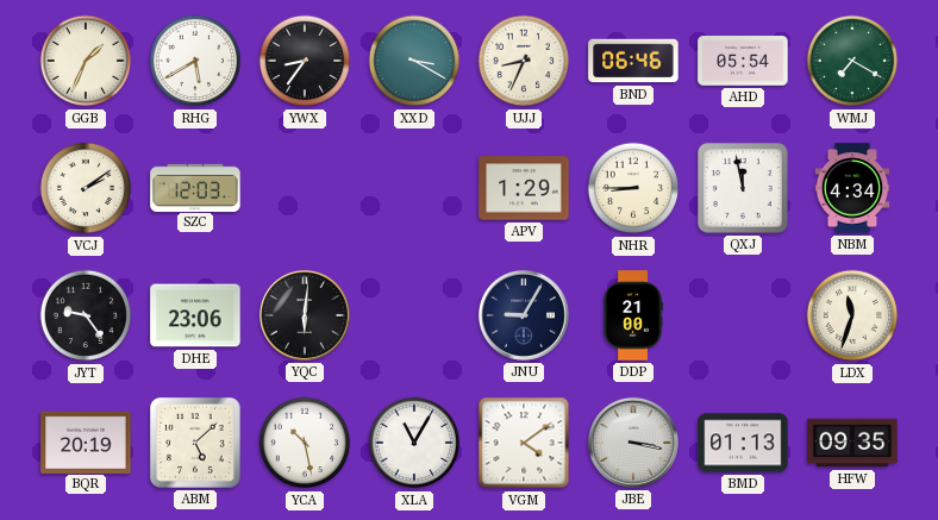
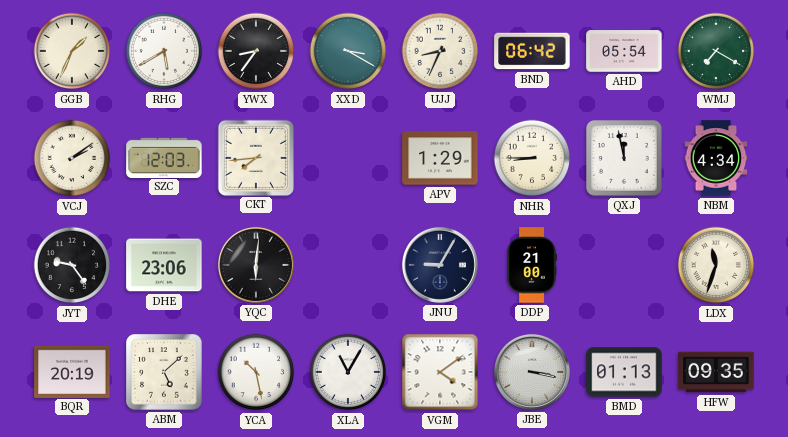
BND: 06:46 -> 06:42
CKT: none -> 7:44
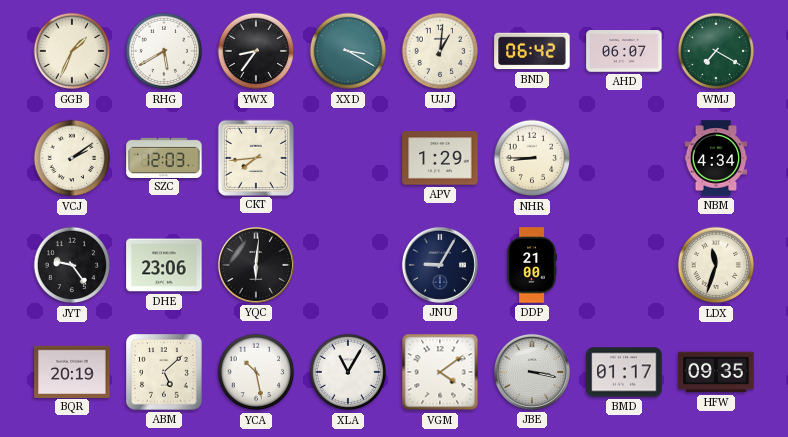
UJJ: 8:34 -> 1:01
AHD: 05:54 -> 06:07
QXJ: 11:58 -> none
BMD: 01:13 -> 01:17
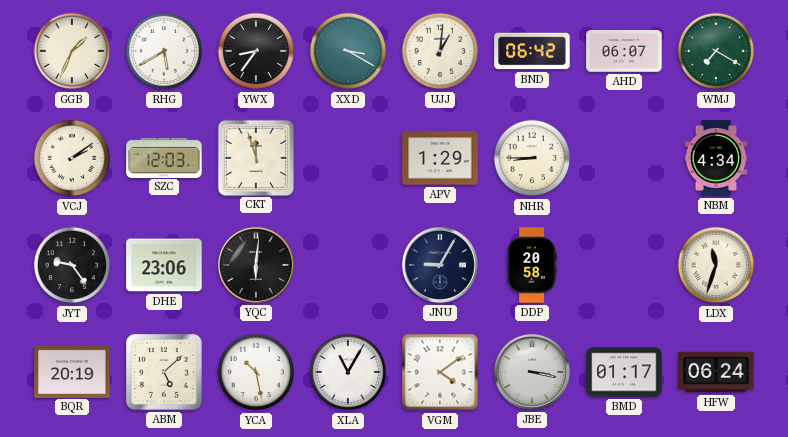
CKT: 7:44 -> 11:57
DDP: 21:00 -> 20:58
HFW: 09:35 -> 06:24
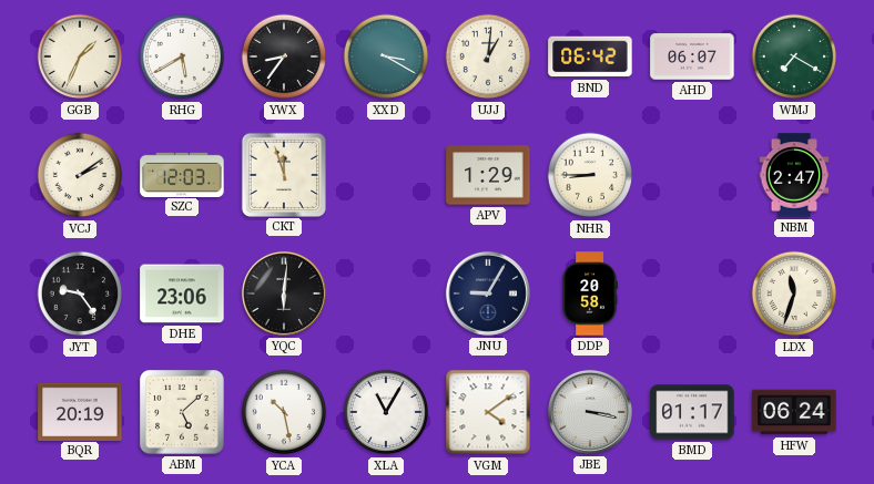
NBM: 4:34 -> 2:47
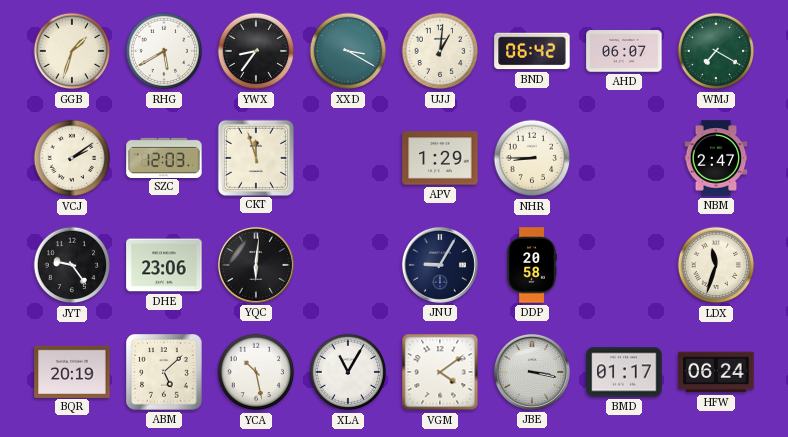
GGB: 1:34 -> 1:33
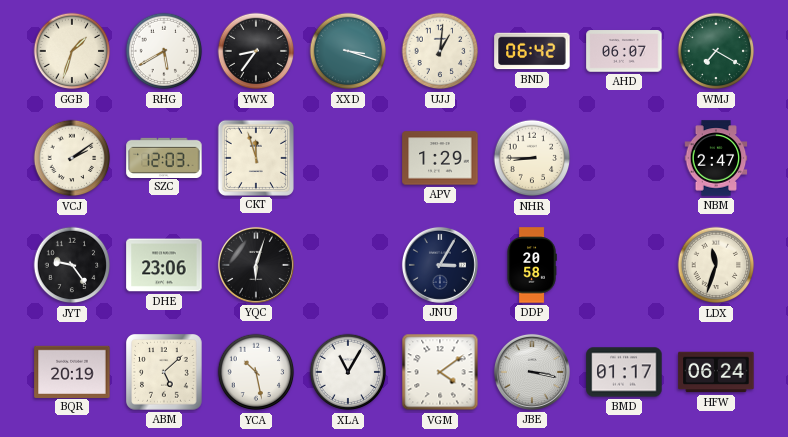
XXD: 3:20 -> 3:18
YQC: 6:01 -> 6:03
JNU: 9:05 -> 3:05
